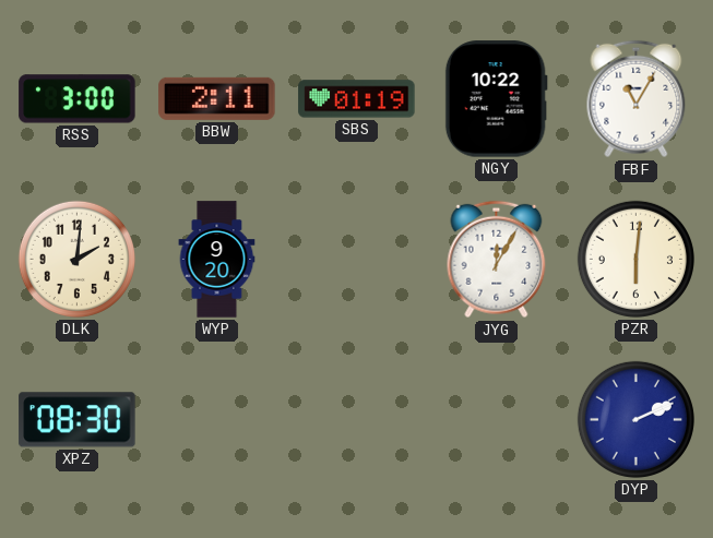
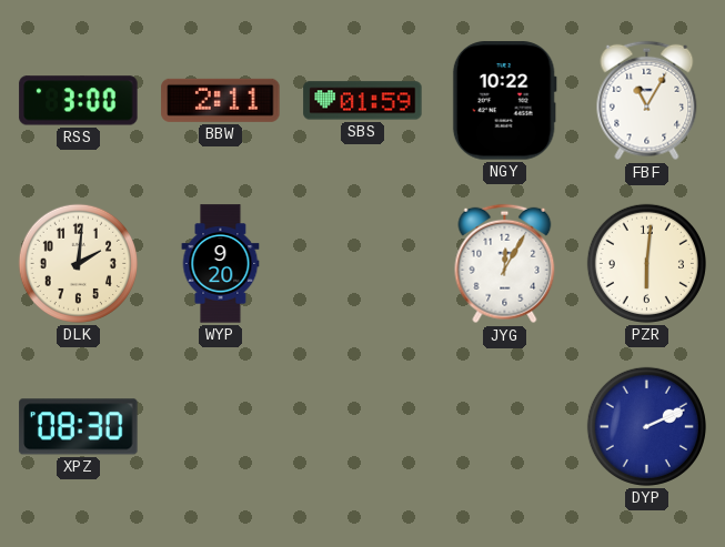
SBS: 01:19 -> 01:59
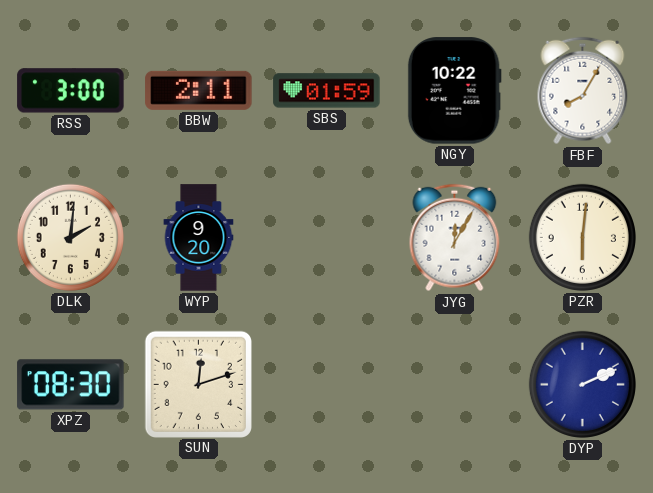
FBF: 11:05 -> 8:05
SUN: none -> 12:12
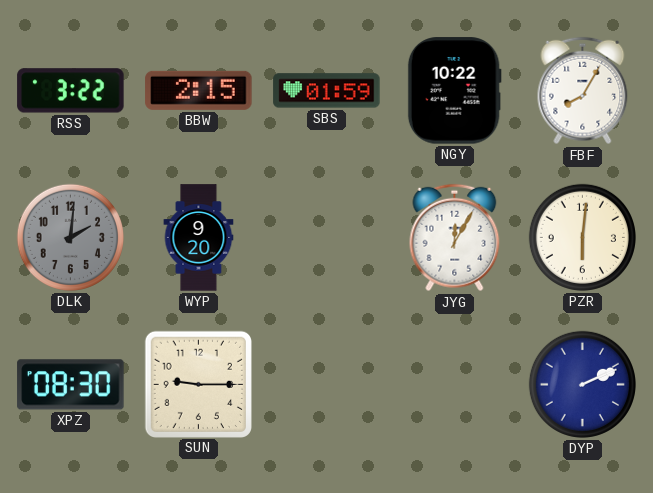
RSS: 3:00 -> 3:22
BBW: 2:11 -> 2:15
DLK dial: cream -> grey
SUN: 12:12 -> 9:15
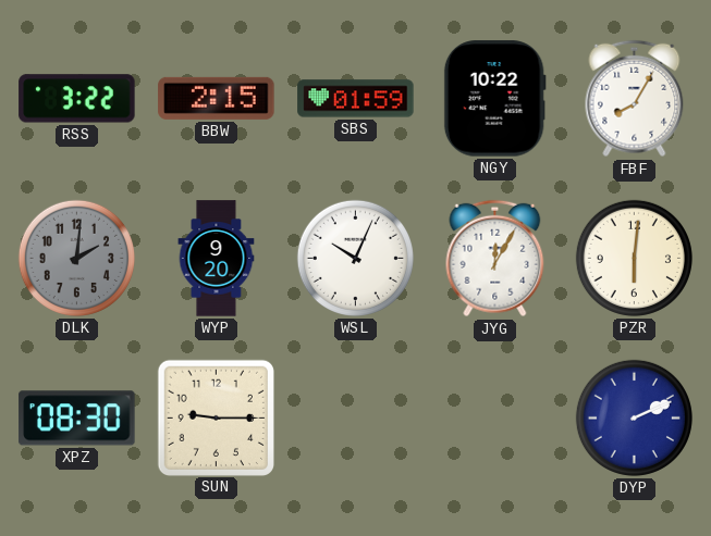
WSL: none -> 10:04
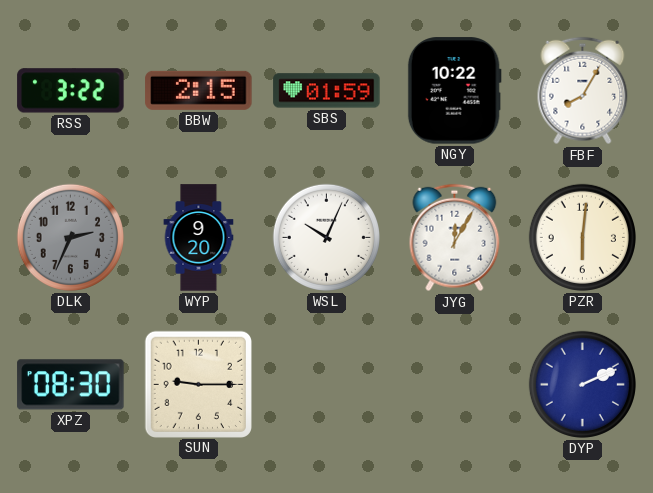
DLK: 2:01 -> 2:34
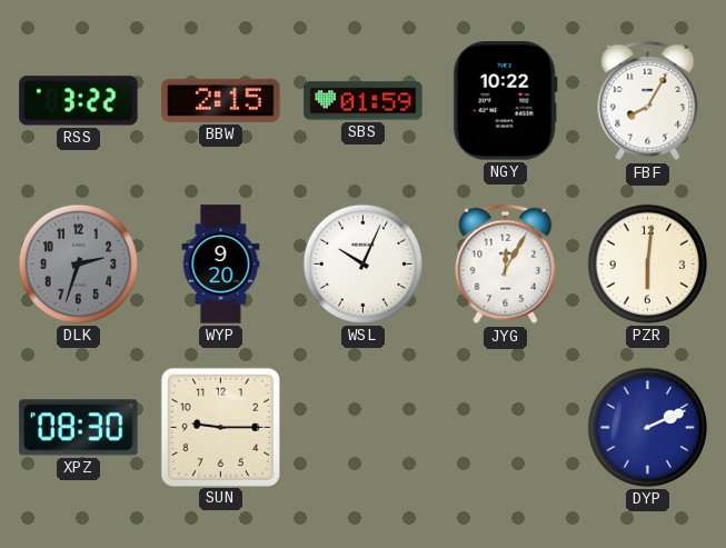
DLK: 2:34 -> 2:33
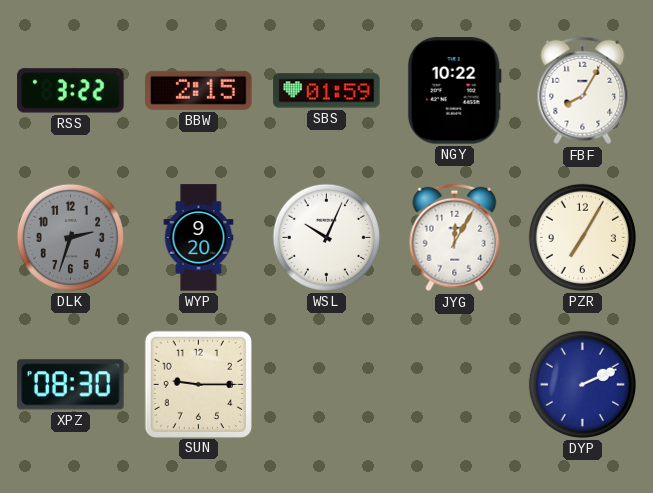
PZR: 6:01 -> 7:05
